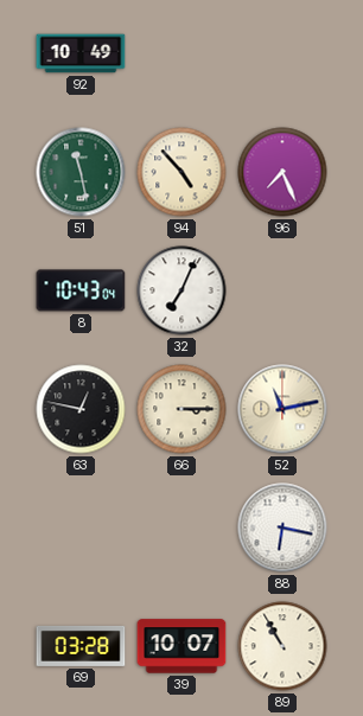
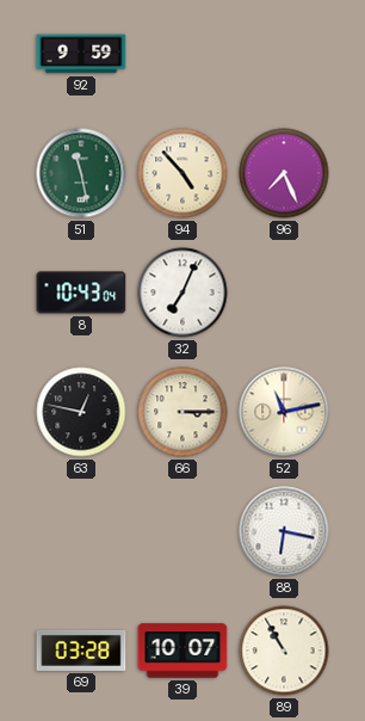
92: 10:49 -> 9:59
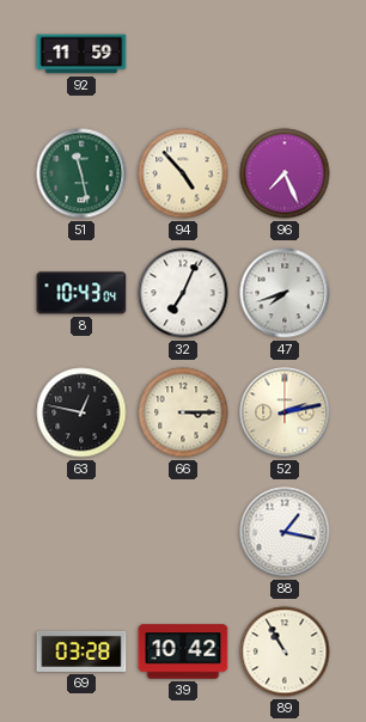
92: 9:59 -> 11:59
47: none -> 7:42
52: 11:13 -> 2:13
88: 6:17 -> 1:17
39: 10:07 -> 10:42
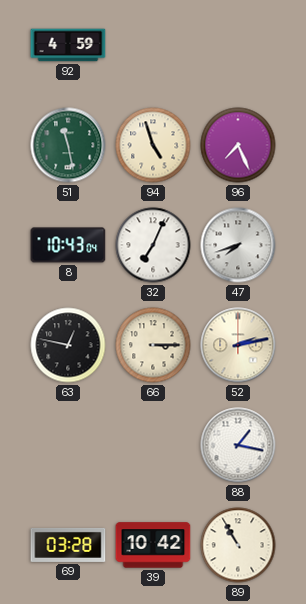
92: 11:59 -> 4:59
94: 4:53 -> 4:57
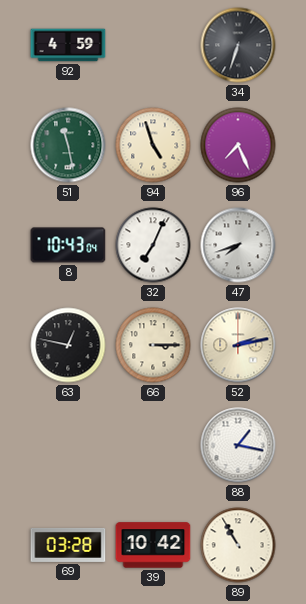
34: none -> 6:33
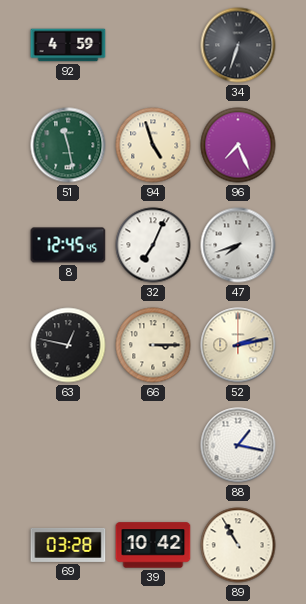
8: 10:43 -> 12:45
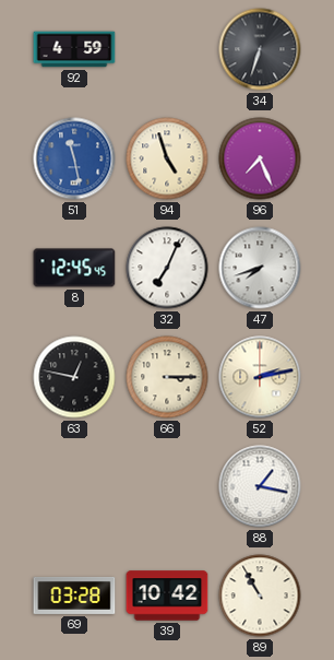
51 dial: green -> blue
